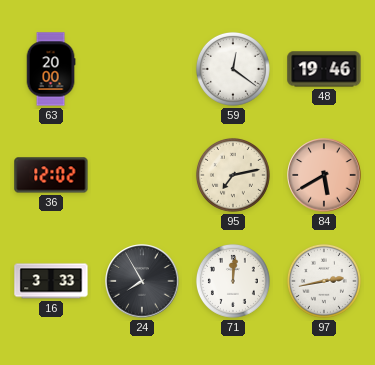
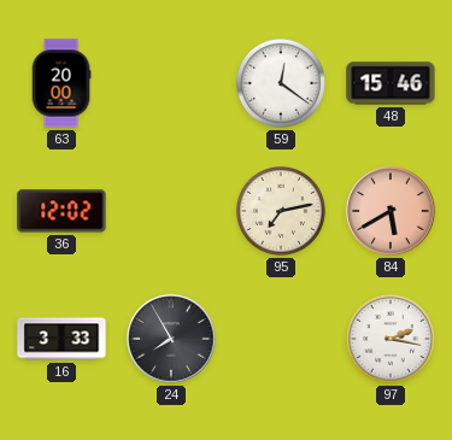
48: 19:46 -> 15:46
71: 12:01 -> none
97: 2:43 -> 2:17
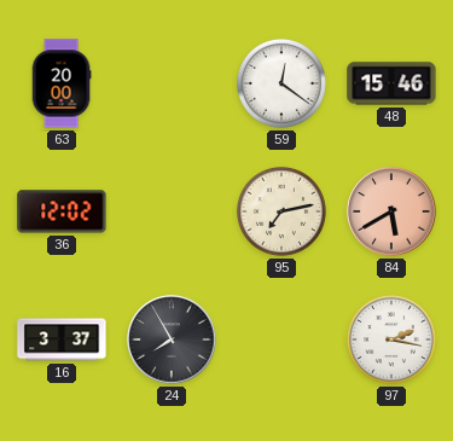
16: 3:33 -> 3:37
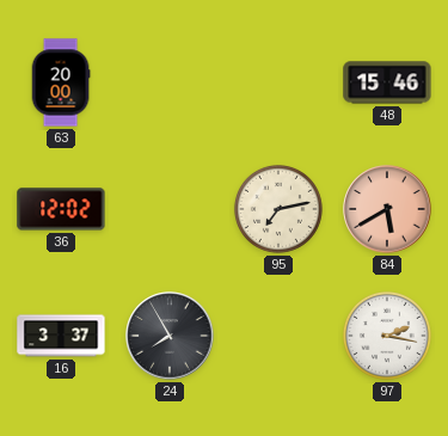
59: 12:21 -> none
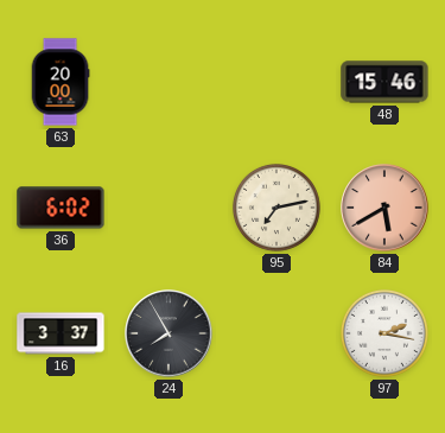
36: 12:02 -> 6:02
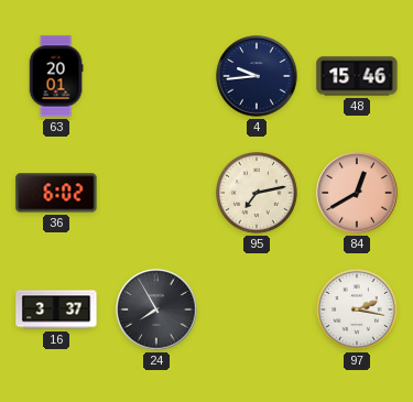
63: 20:00 -> 20:01
4: none -> 9:44
84: 5:40 -> 12:40
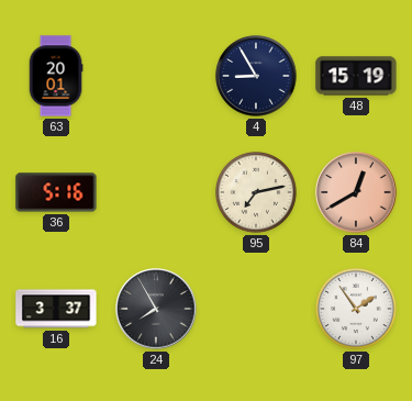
4: 9:44 -> 8:55
48: 15:46 -> 15:19
36: 6:02 -> 5:16
97: 2:17 -> 1:54
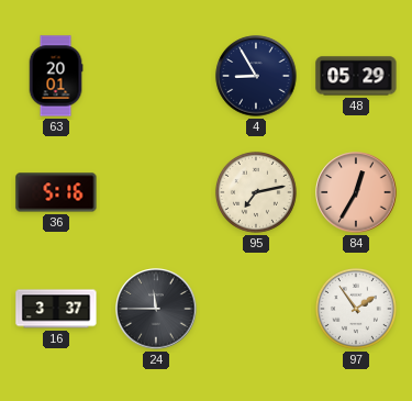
48: 15:19 -> 05:29
84: 12:40 -> 12:35
24: 7:55 -> 11:45
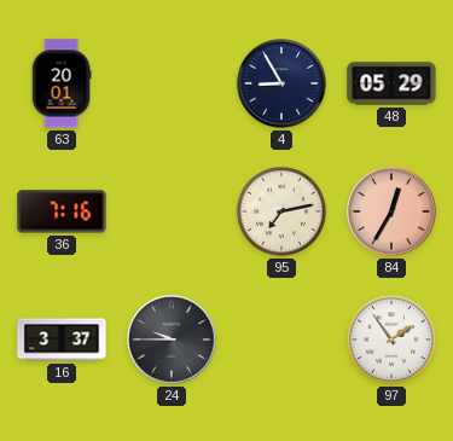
36: 5:16 -> 7:16
24: 11:45 -> 9:45
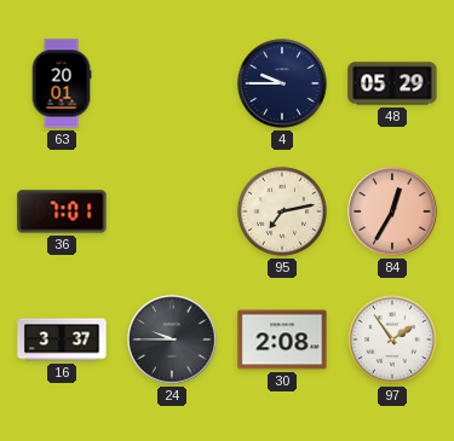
4: 8:55 -> 9:45
36: 7:16 -> 7:01
30: none -> 2:08
